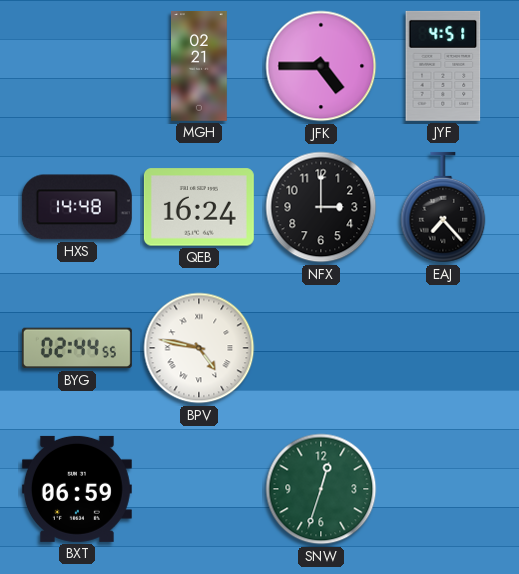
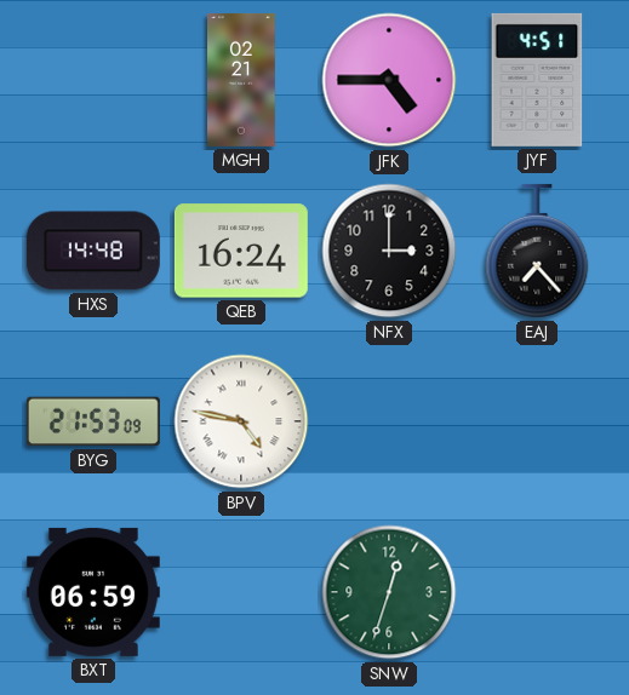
BYG: 02:44 -> 21:53
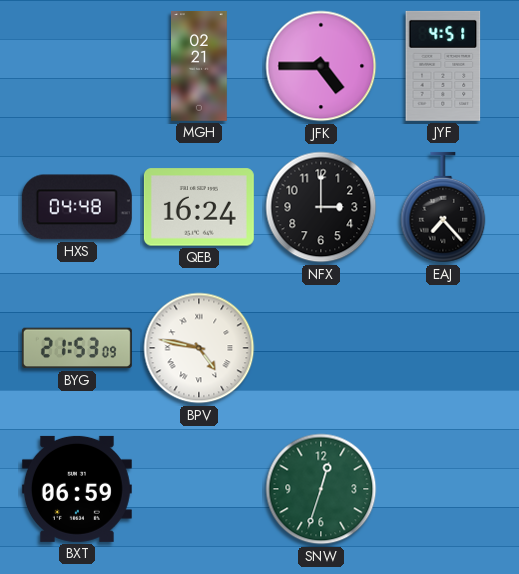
HXS: 14:48 -> 04:48
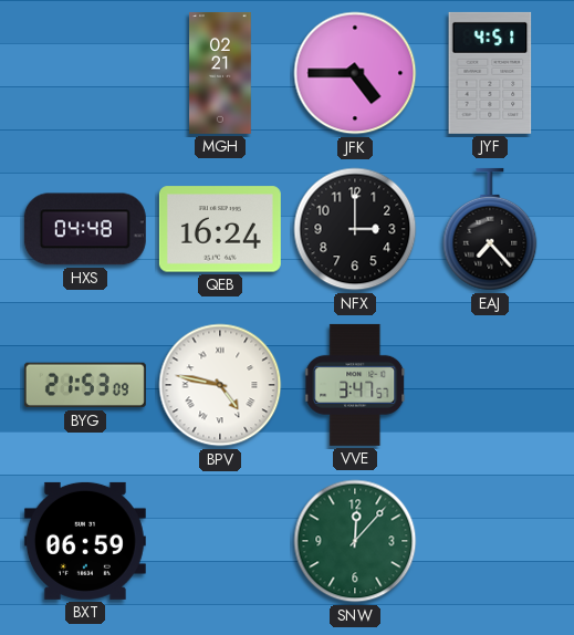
VVE: none -> 3:47
SNW: 12:33 -> 12:07
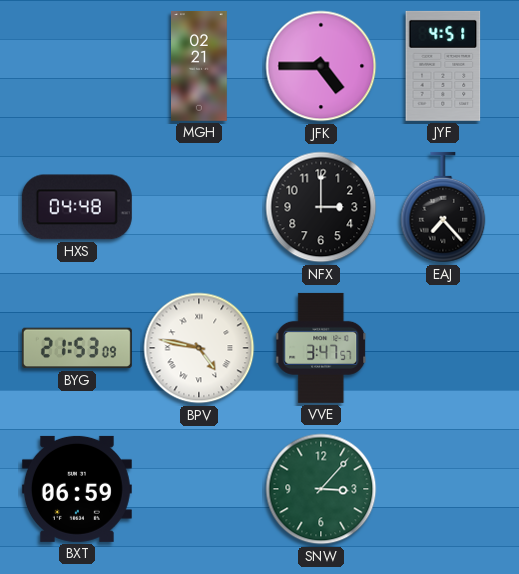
QEB: 16:24 -> none
SNW: 12:07 -> 3:07
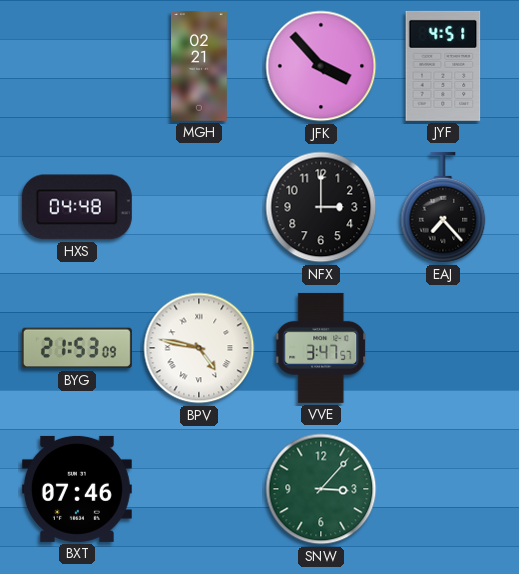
JFK: 4:45 -> 3:53
BXT: 06:59 -> 07:46
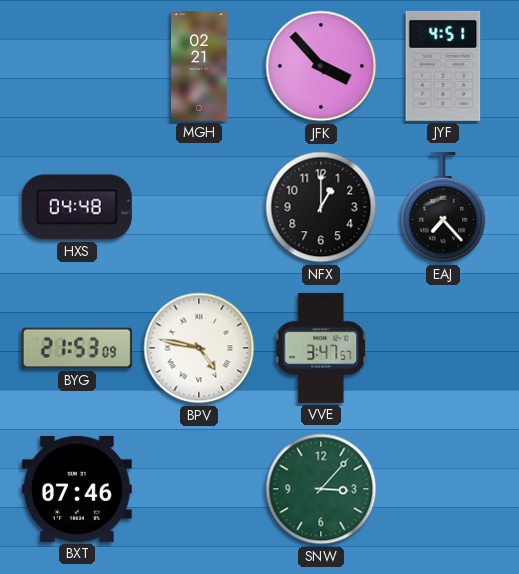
NFX: 3:00 -> 1:00
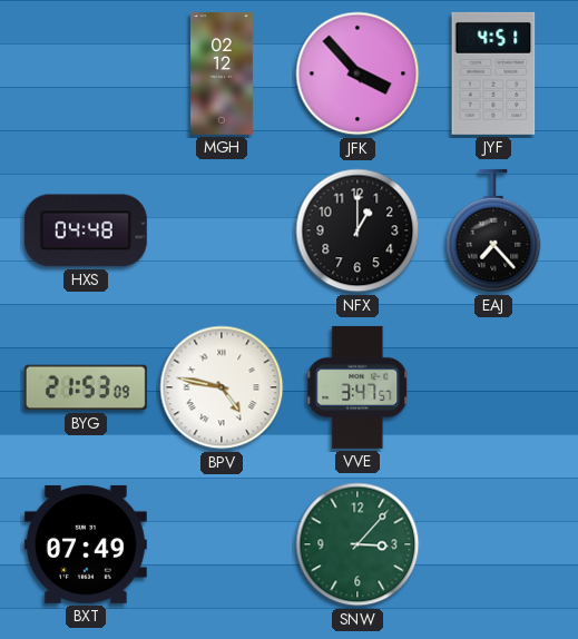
MGH: 02:21 -> 02:12
BXT: 07:46 -> 07:49
